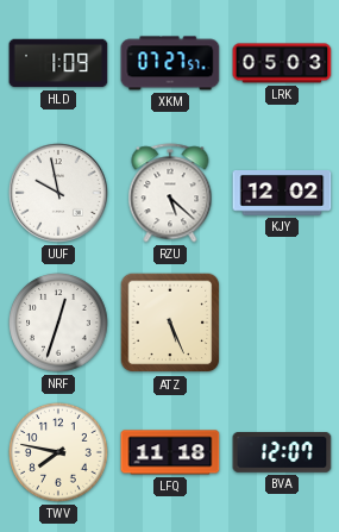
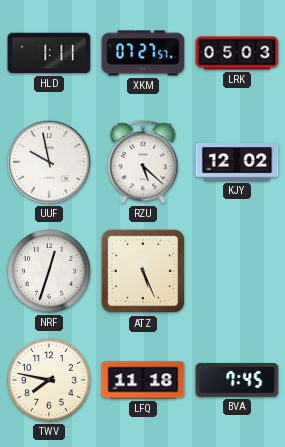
HLD: 1:09 -> 1:11
BVA: 12:07 -> 7:45
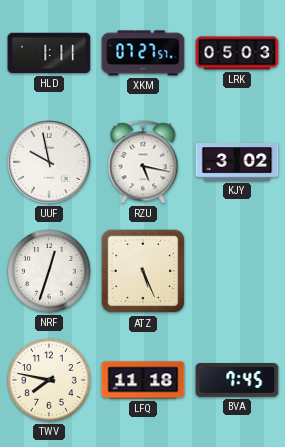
RZU: 5:22 -> 5:17
KJY: 12:02 -> 3:02
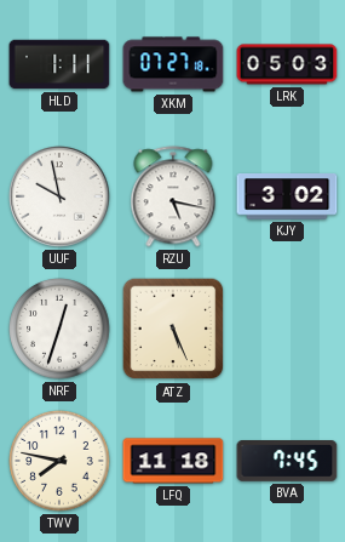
XKM: 07:27:57 -> 07:27:18
